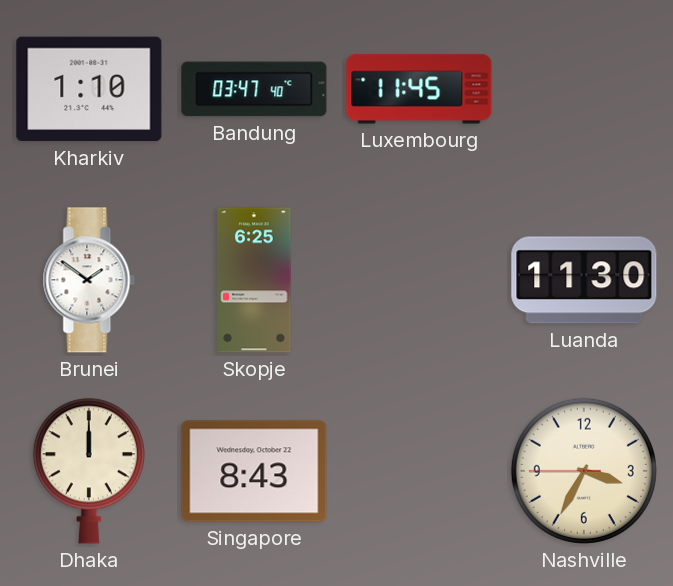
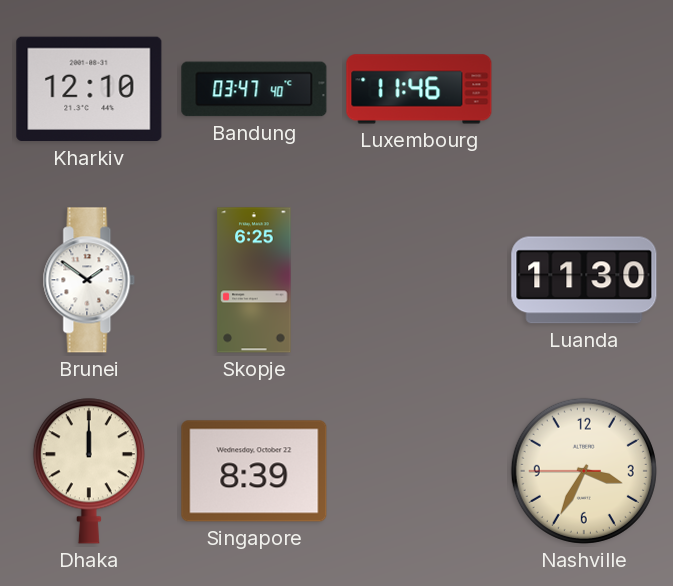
Kharkiv: 1:10 -> 12:10
Luxembourg: 11:45 -> 11:46
Singapore: 8:43 -> 8:39
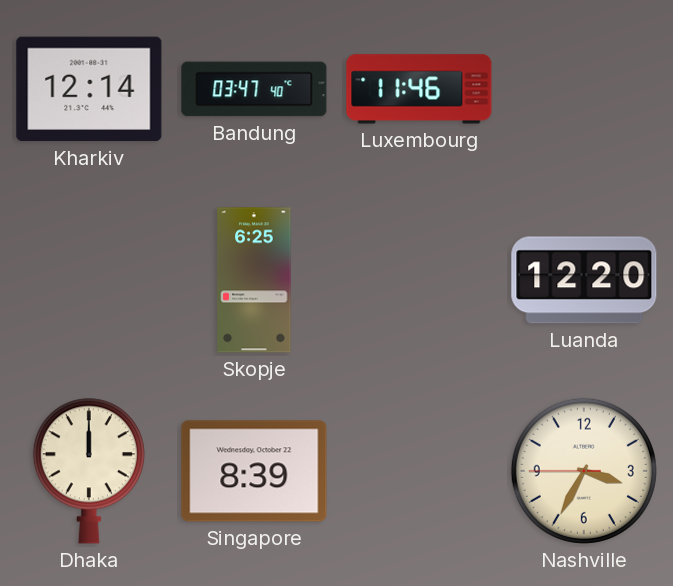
Kharkiv: 12:10 -> 12:14
Brunei: 1:51 -> none
Luanda: 11:30 -> 12:20
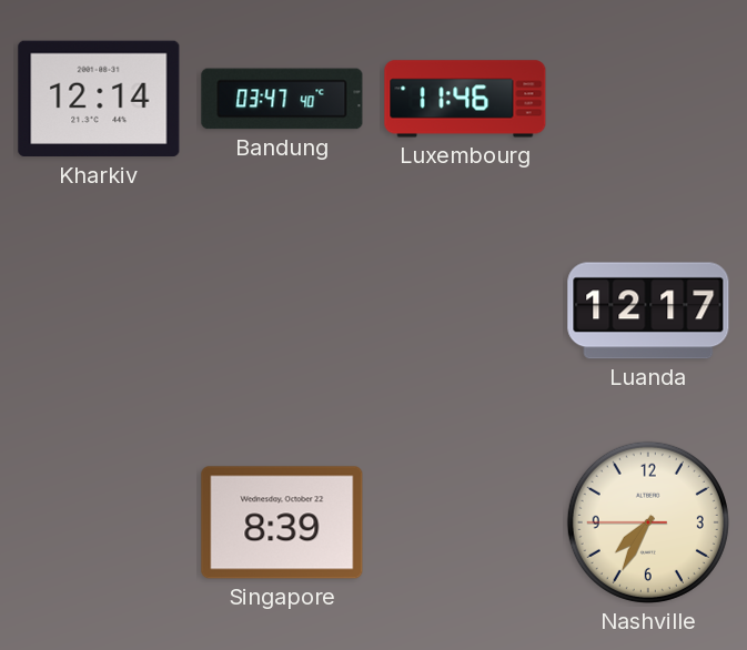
Skopje: 6:25 -> none
Luanda: 12:20 -> 12:17
Dhaka: 12:00 -> none
Nashville: 3:34 -> 7:34
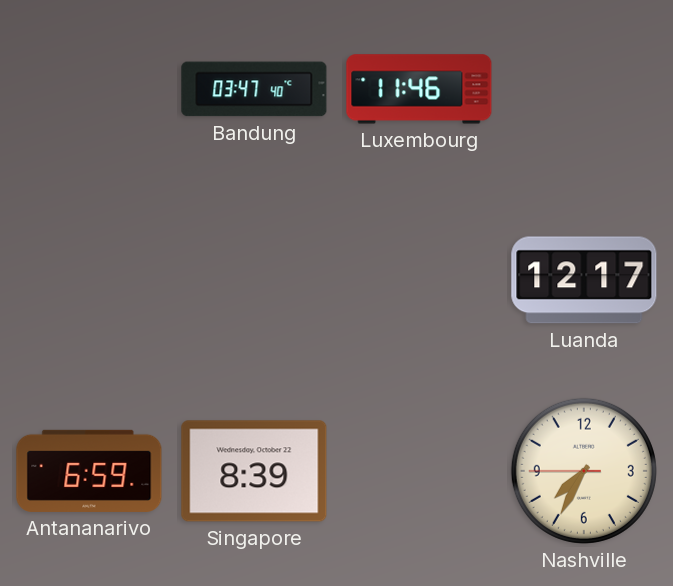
Kharkiv: 12:14 -> none
Antananarivo: none -> 6:59
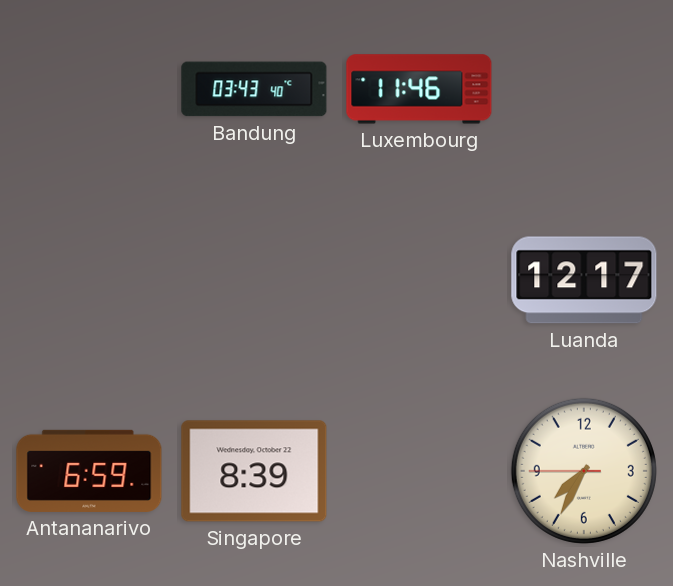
Bandung: 03:47 -> 03:43
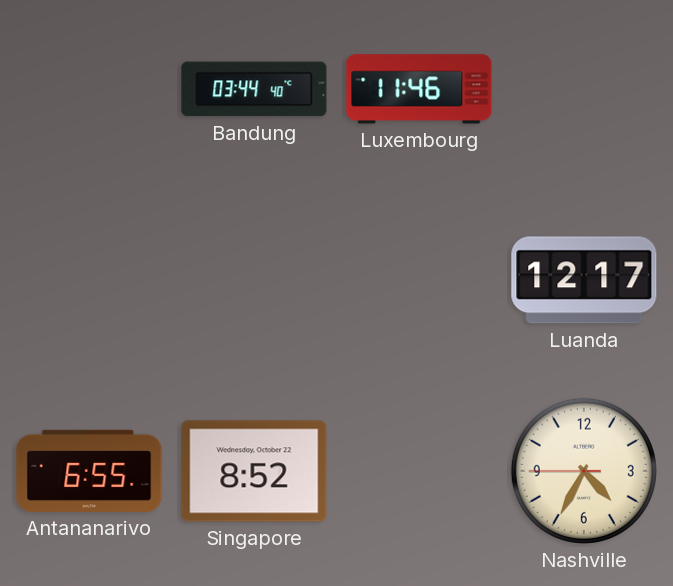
Bandung: 03:43 -> 03:44
Antananarivo: 6:59 -> 6:55
Singapore: 8:39 -> 8:52
Nashville: 7:34 -> 4:34
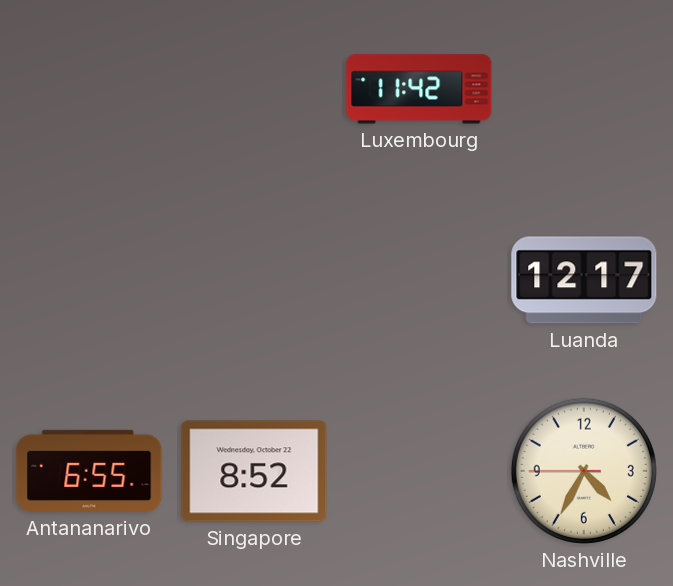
Bandung: 03:44 -> none
Luxembourg: 11:46 -> 11:42
